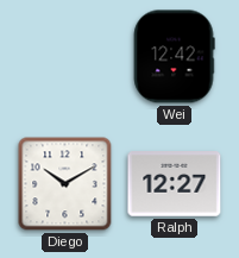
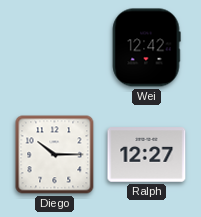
Diego: 10:10 -> 10:15
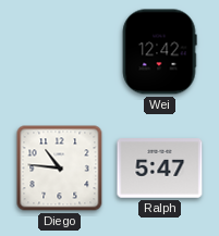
Diego: 10:15 -> 10:46
Ralph: 12:27 -> 5:47
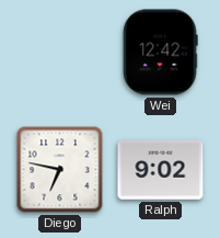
Diego: 10:46 -> 6:47
Ralph: 5:47 -> 9:02
